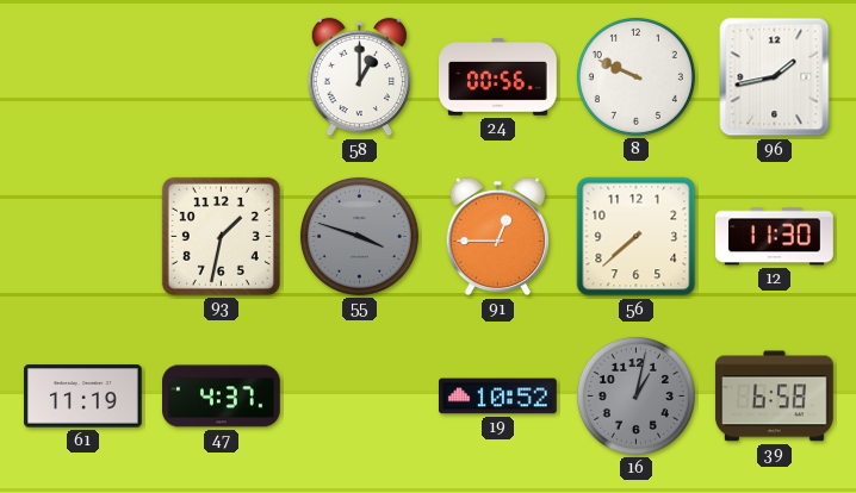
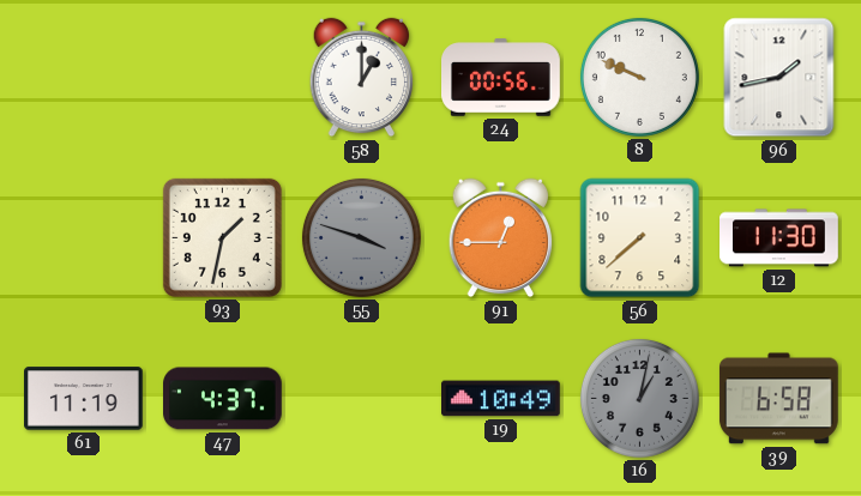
19: 10:52 -> 10:49
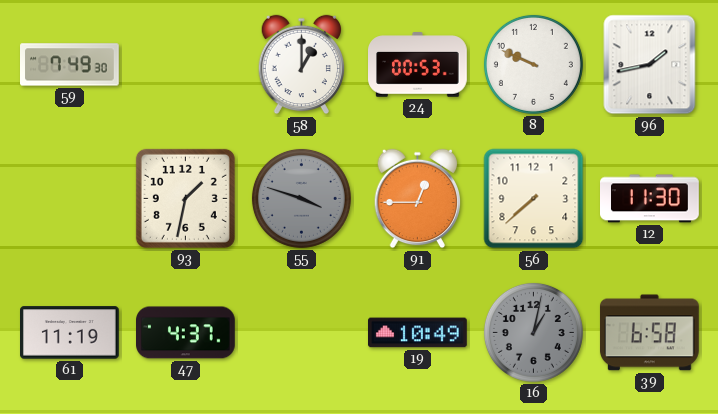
59: none -> 7:49
24: 00:56 -> 00:53
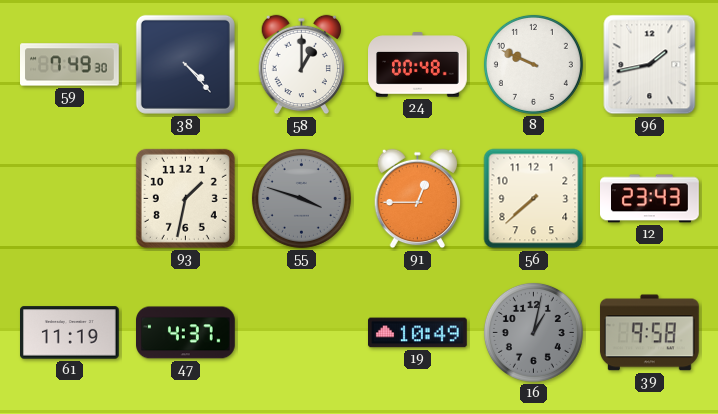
38: none -> 4:23
24: 00:53 -> 00:48
12: 11:30 -> 23:43
39: 6:58 -> 9:58
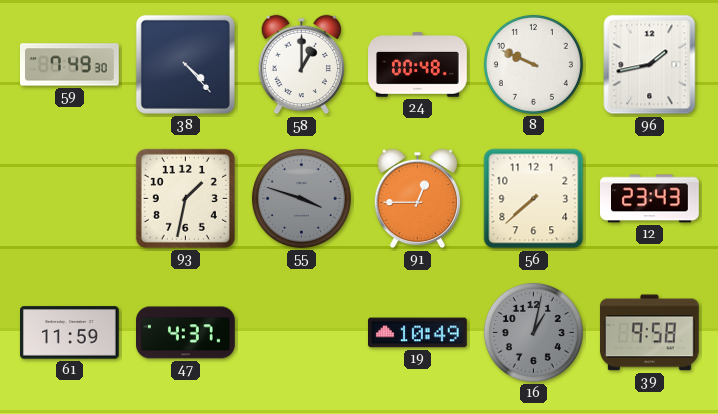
61: 11:19 -> 11:59
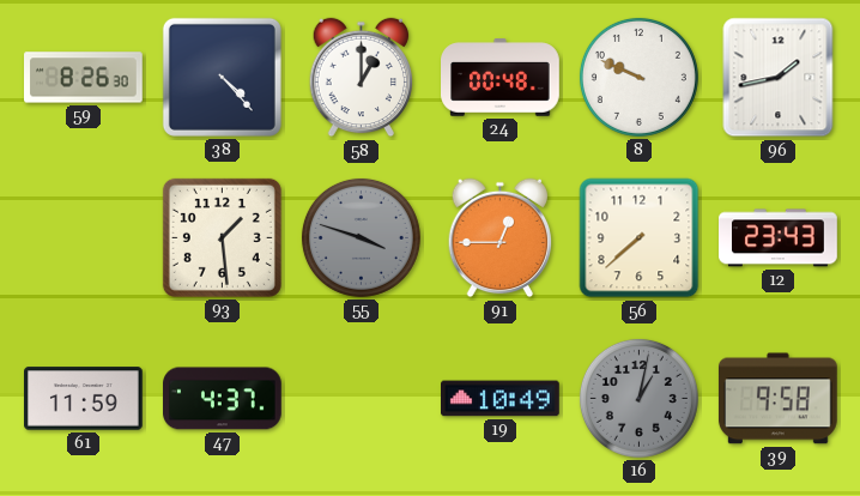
59: 7:49 -> 8:26
93: 1:32 -> 1:29
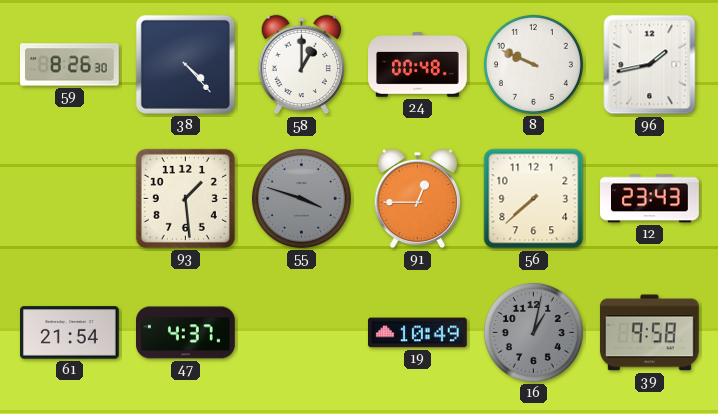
61: 11:59 -> 21:54
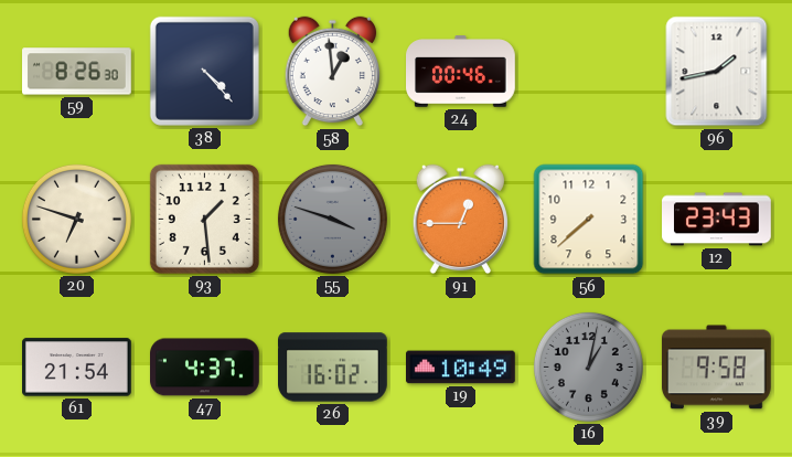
58: 1:00 -> 12:59
24: 00:48 -> 00:46
8: 9:49 -> none
20: none -> 6:48
26: none -> 16:02
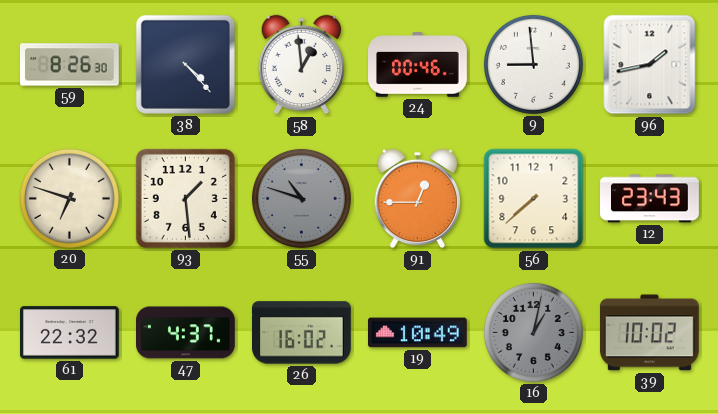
9: none -> 8:59
55: 3:48 -> 10:48
61: 21:54 -> 22:32
39: 9:58 -> 10:02
